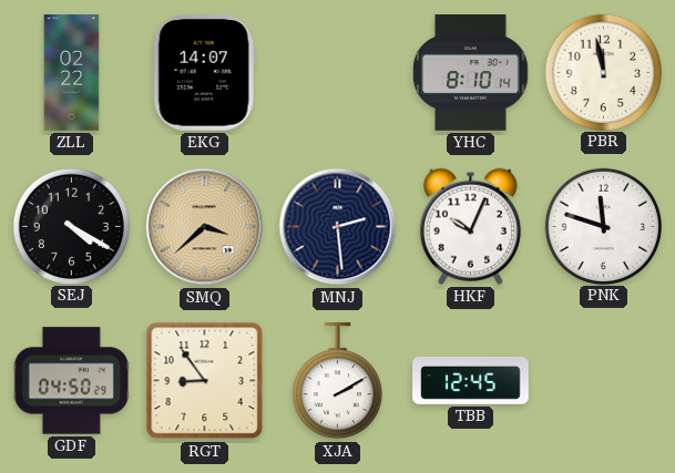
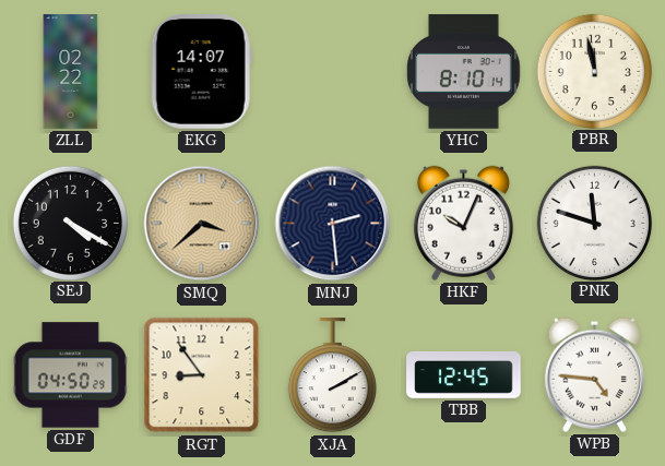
WPB: none -> 4:46
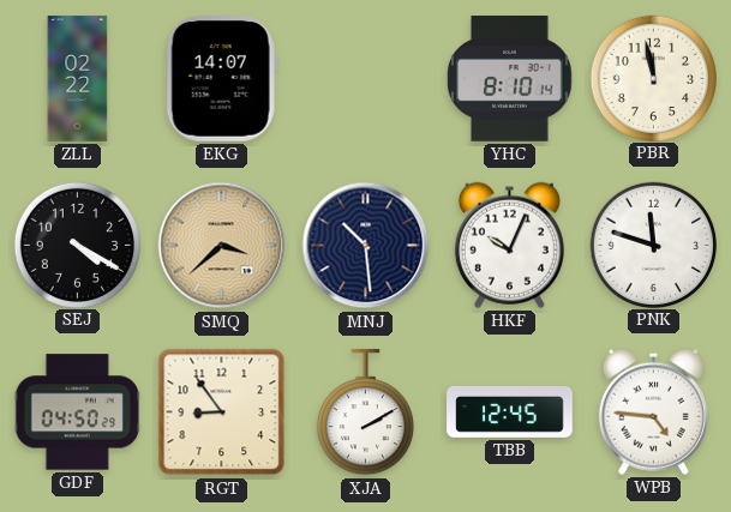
MNJ: 2:29 -> 10:29
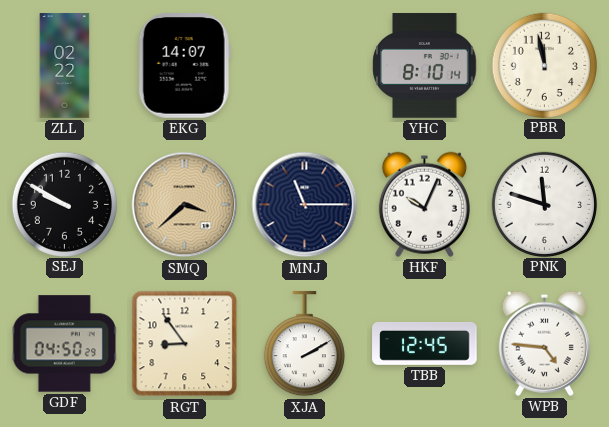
SEJ: 4:20 -> 9:50
MNJ: 10:29 -> 11:15
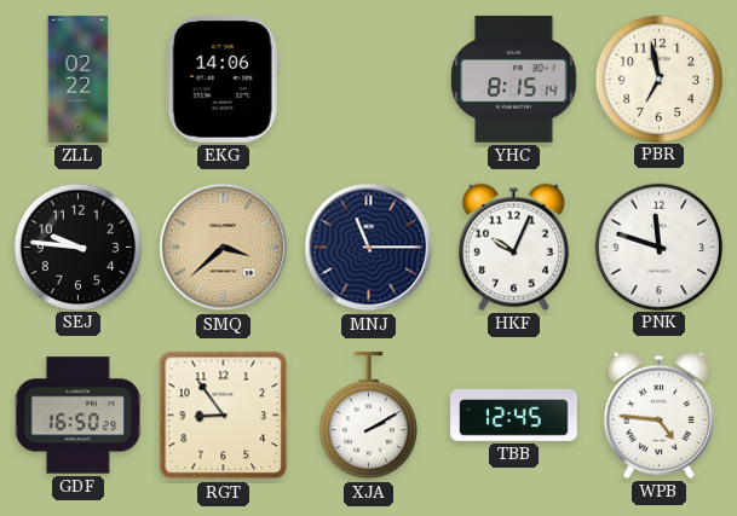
EKG: 14:07 -> 14:06
YHC: 8:10 -> 8:15
PBR: 11:58 -> 6:58
SEJ: 9:50 -> 9:46
GDF: 04:50 -> 16:50
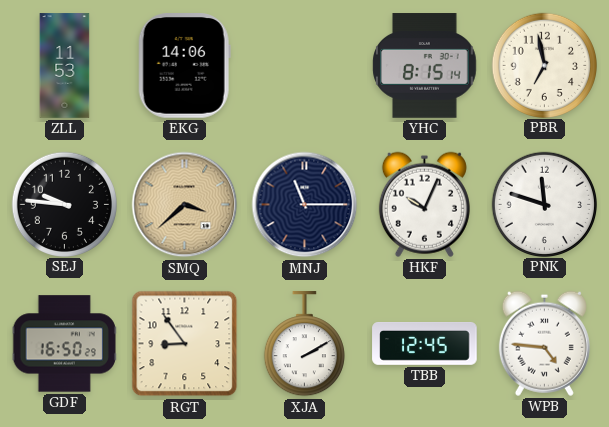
ZLL: 02:22 -> 11:53
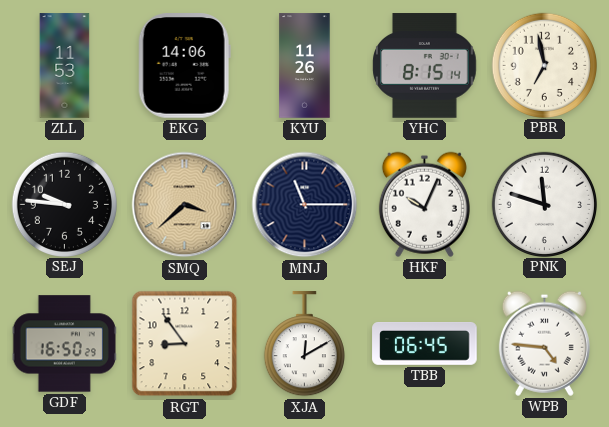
KYU: none -> 11:26
XJA: 2:10 -> 12:10
TBB: 12:45 -> 06:45
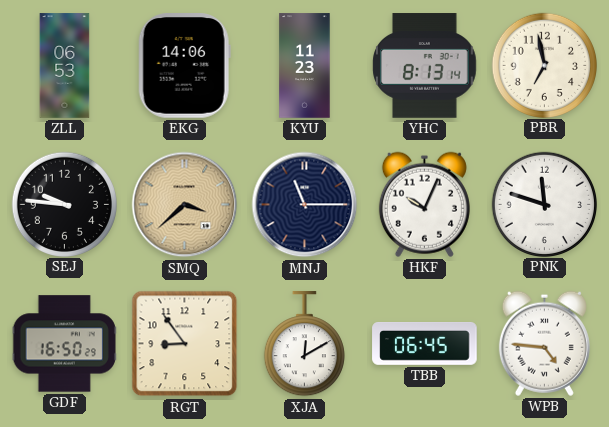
ZLL: 11:53 -> 06:53
KYU: 11:26 -> 11:23
YHC: 8:15 -> 8:13
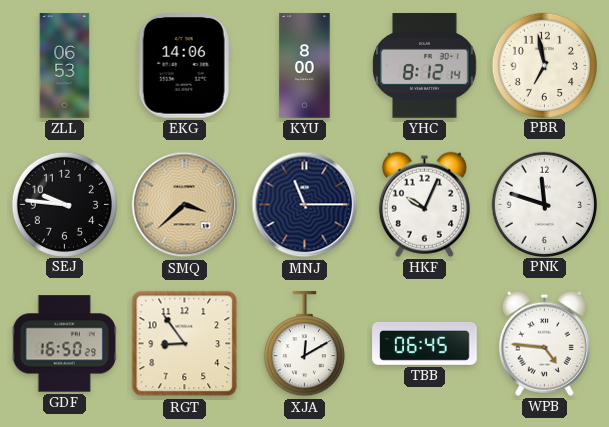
KYU: 11:23 -> 8:00
YHC: 8:13 -> 8:12
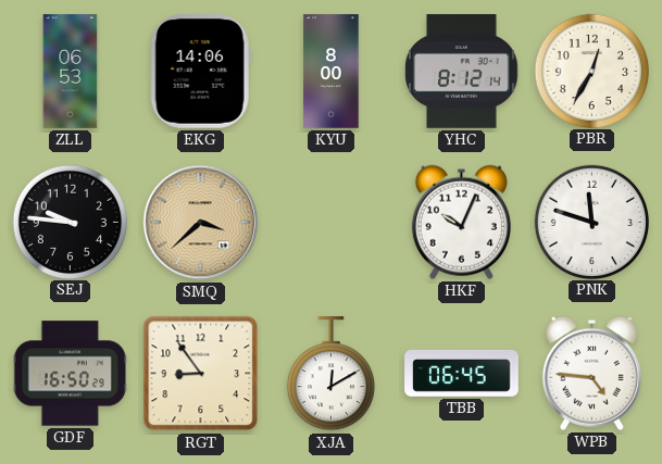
PBR: 6:58 -> 12:35
MNJ: 11:15 -> none
